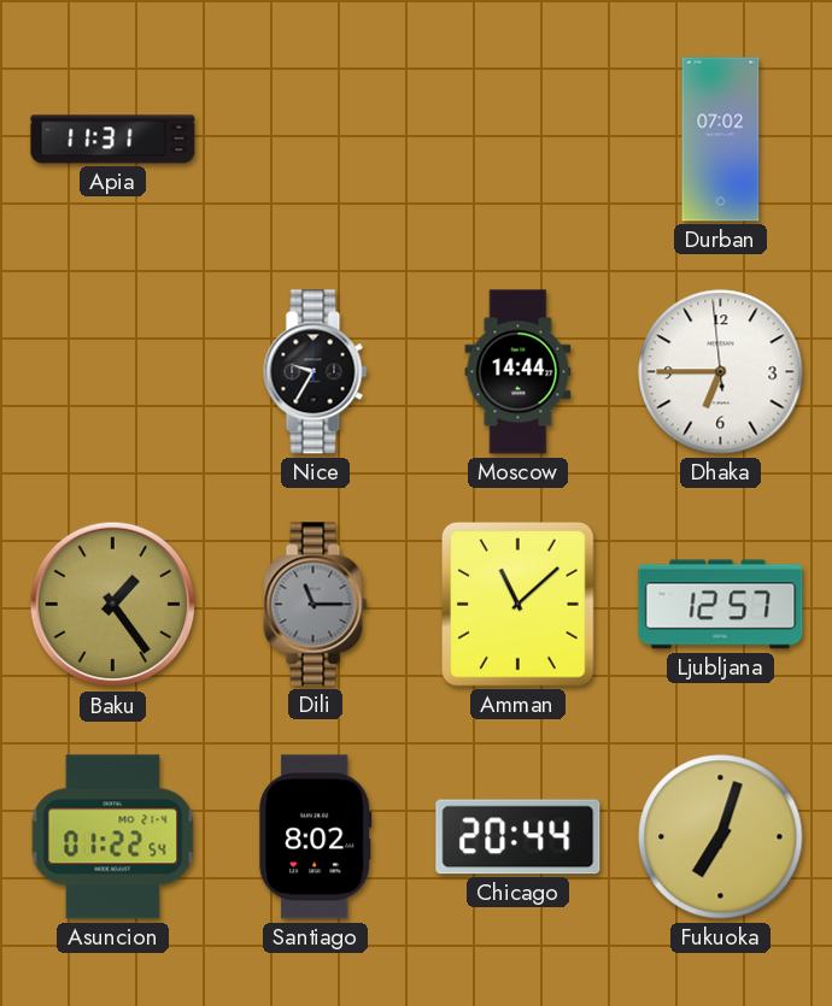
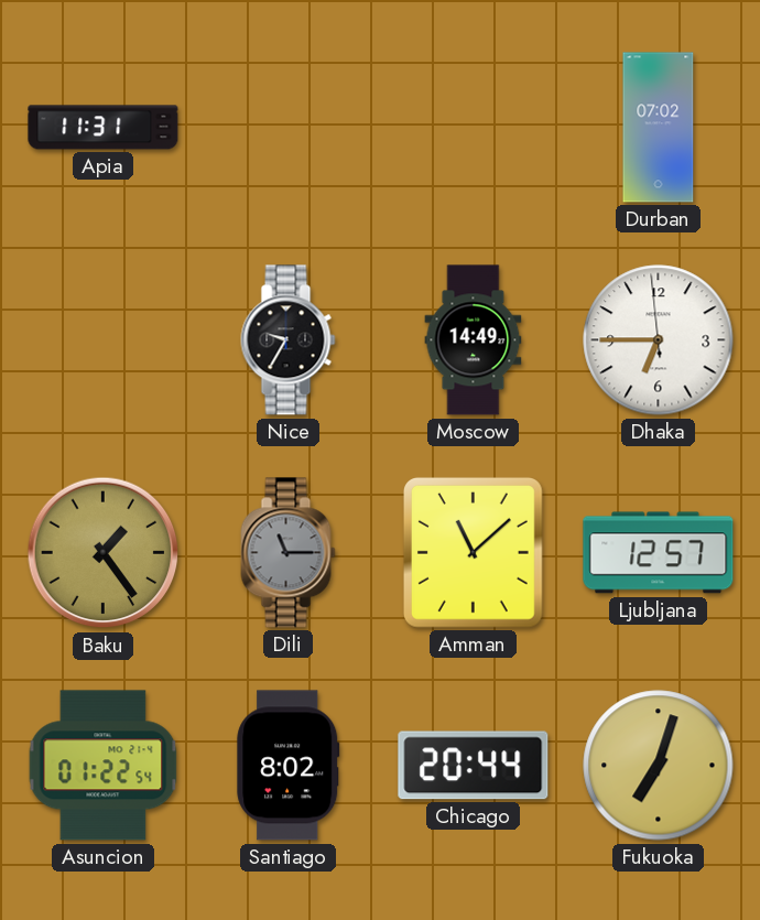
Moscow: 14:44 -> 14:49
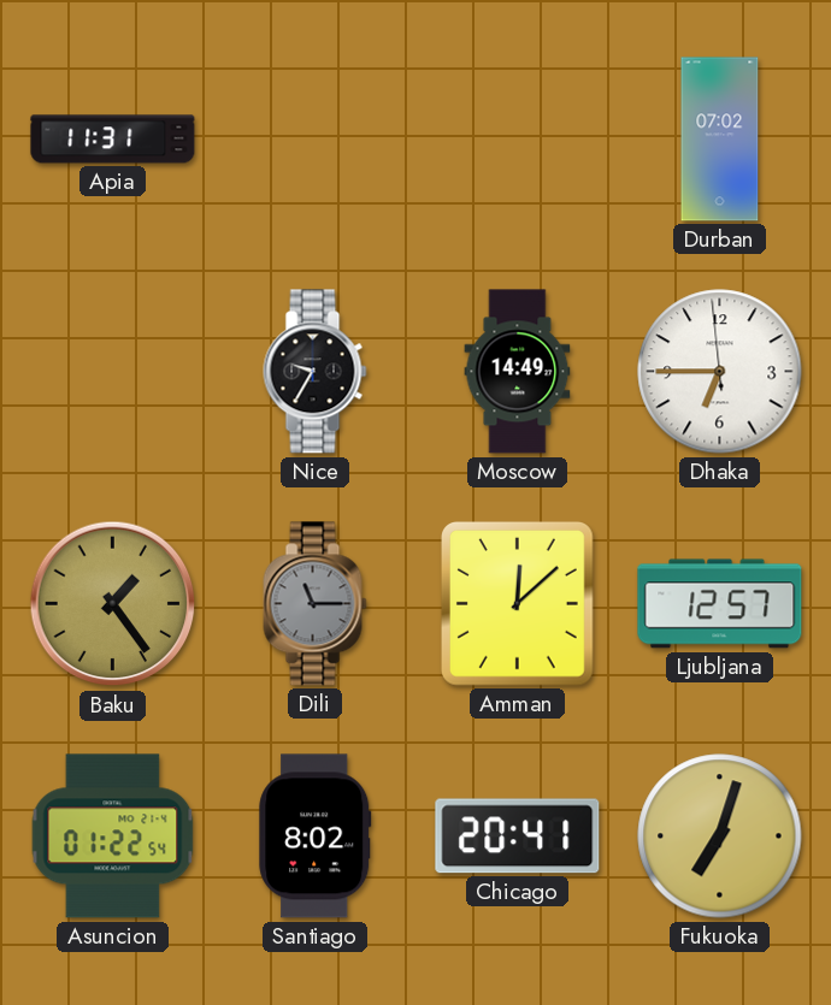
Amman: 11:08 -> 12:08
Chicago: 20:44 -> 20:41
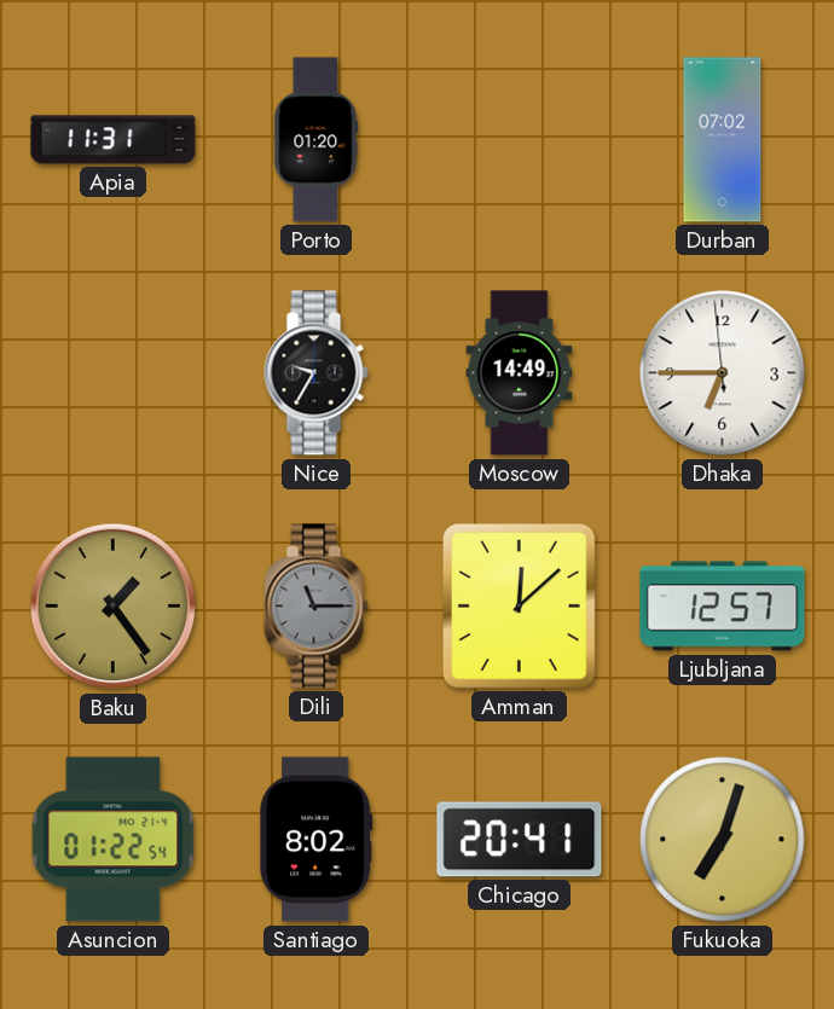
Porto: none -> 01:20
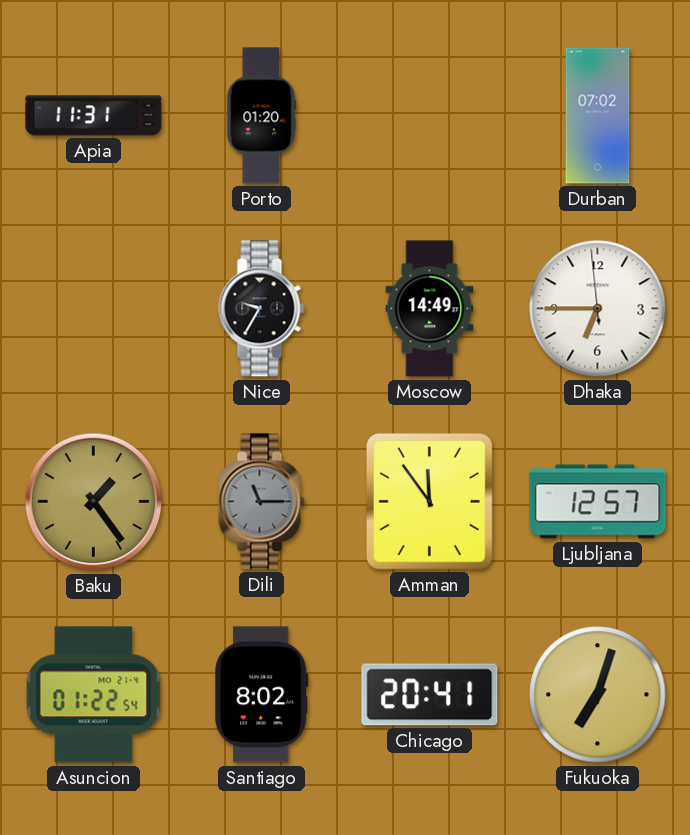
Amman: 12:08 -> 11:54
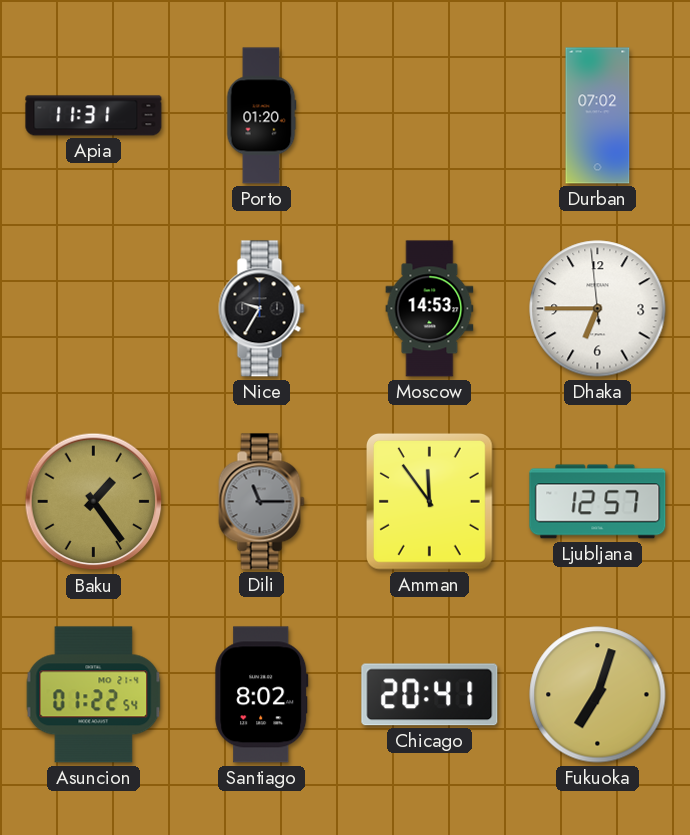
Moscow: 14:49 -> 14:53
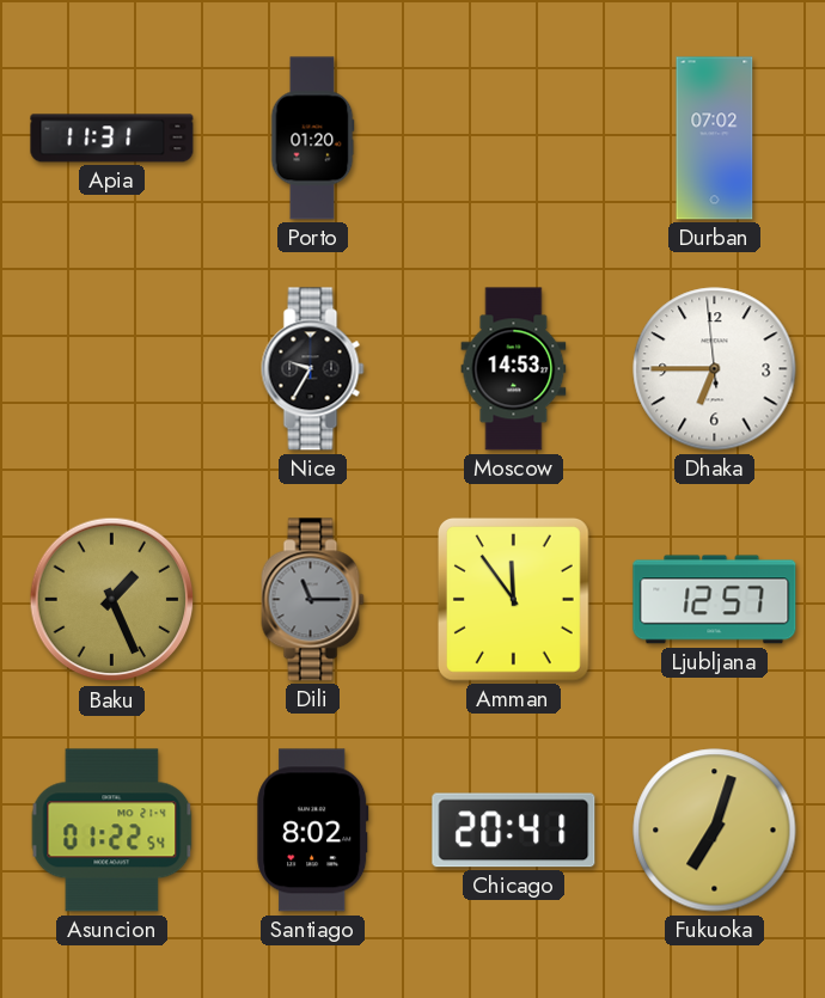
Baku: 1:24 -> 1:26
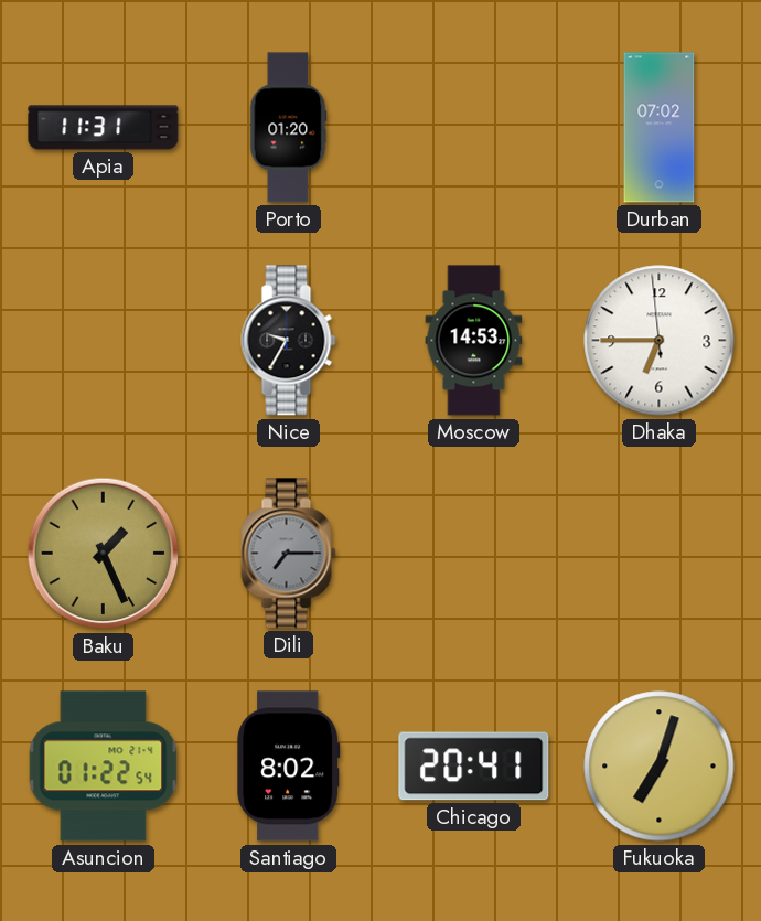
Dili: 11:15 -> 7:15
Amman: 11:54 -> none
Ljubljana: 12:57 -> none
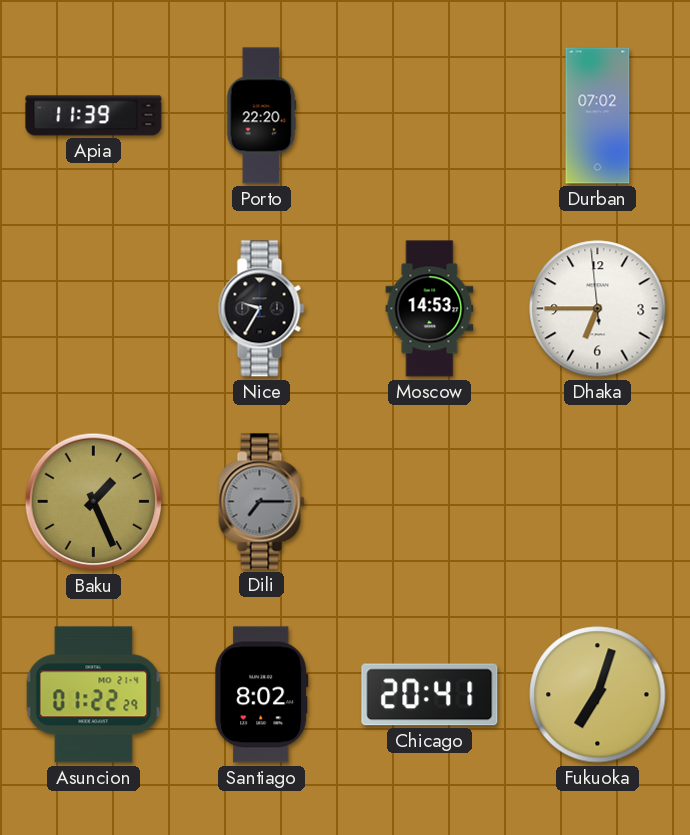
Apia: 11:31 -> 11:39
Porto: 01:20 -> 22:20
Asuncion: 01:22:54 -> 01:22:29
